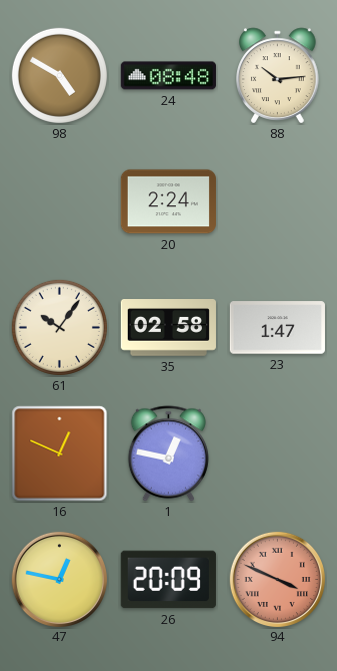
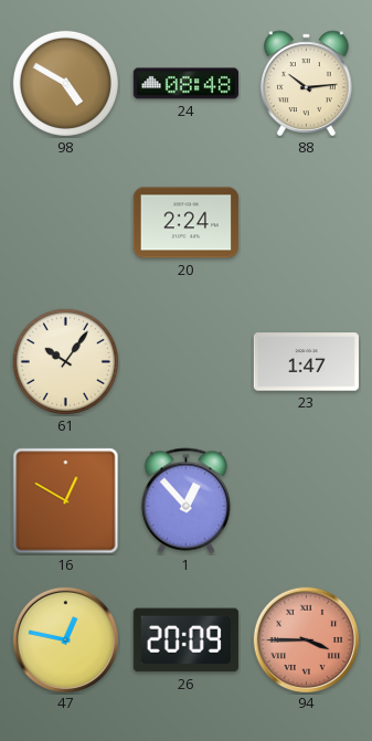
35: 02:58 -> none
16: 12:49 -> 12:50
1: 12:47 -> 12:53
94: 3:49 -> 3:45
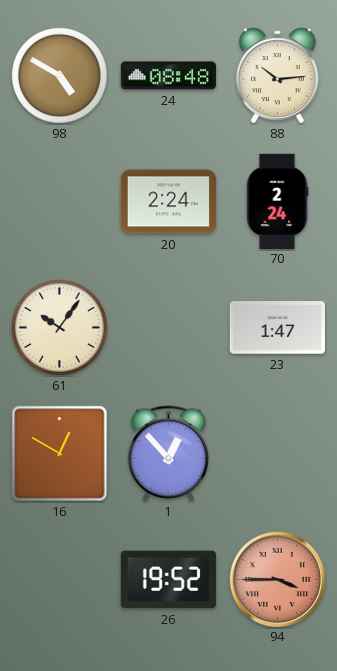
70: none -> 2:24
47: 12:47 -> none
26: 20:09 -> 19:52
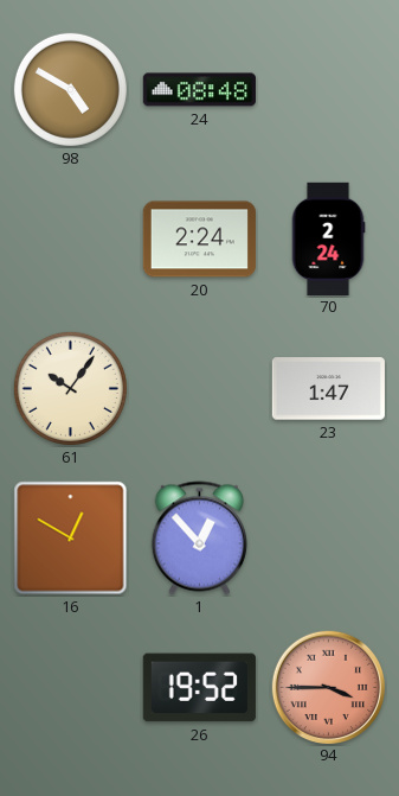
88: 10:14 -> none
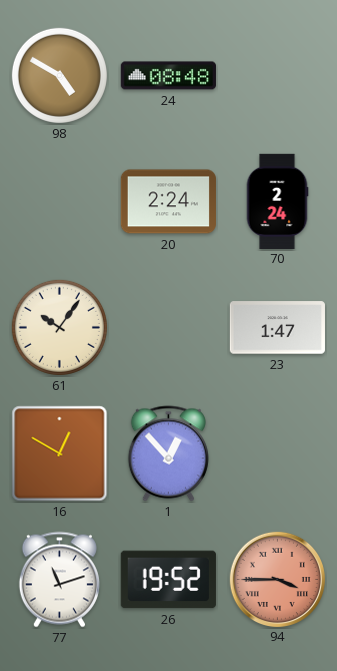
77: none -> 11:12
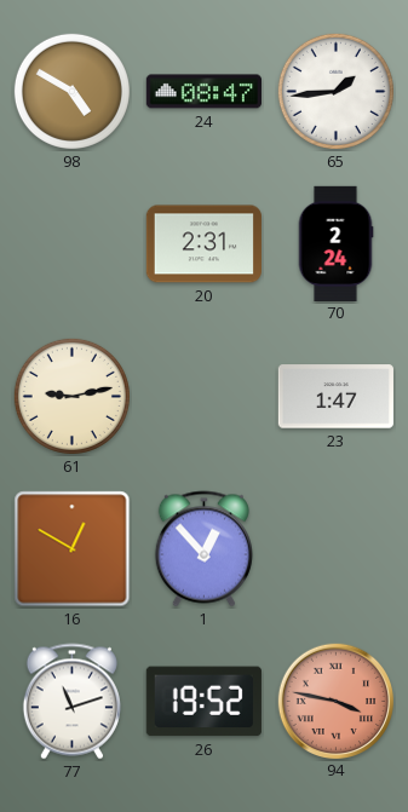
24: 08:48 -> 08:47
65: none -> 1:44
20: 2:24 -> 2:31
61: 10:06 -> 9:13
94: 3:45 -> 3:47
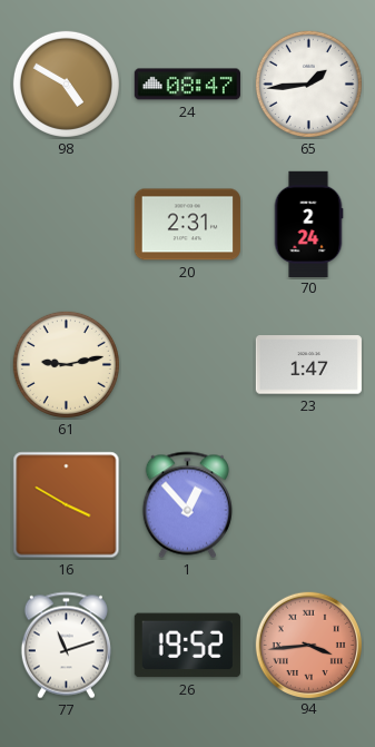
16: 12:50 -> 3:50
94: 3:47 -> 3:44
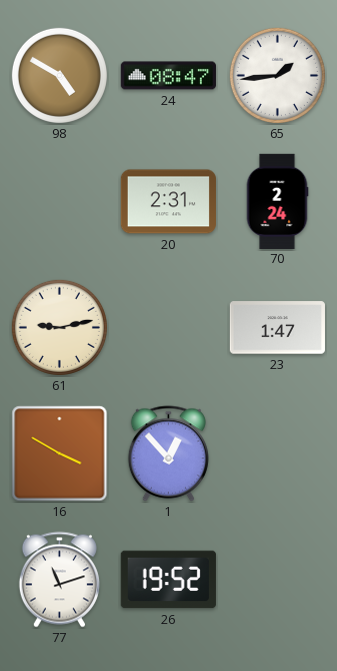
94: 3:44 -> none
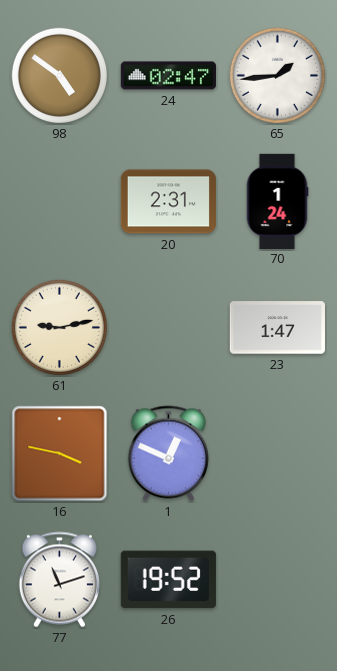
98: 4:50 -> 4:51
24: 08:47 -> 02:47
70: 2:24 -> 1:24
16: 3:50 -> 3:47
1: 12:53 -> 12:49
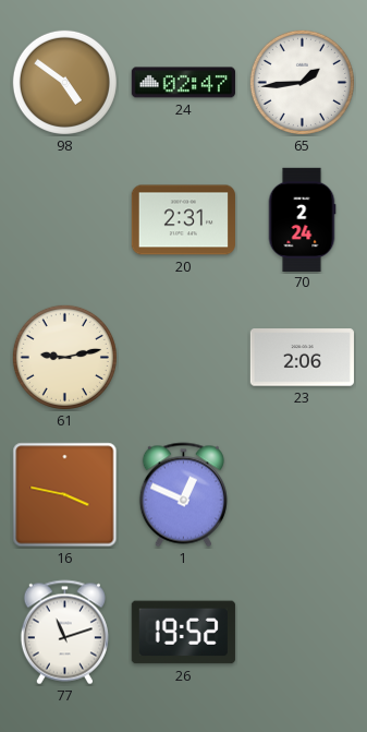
70: 1:24 -> 2:24
23: 1:47 -> 2:06
